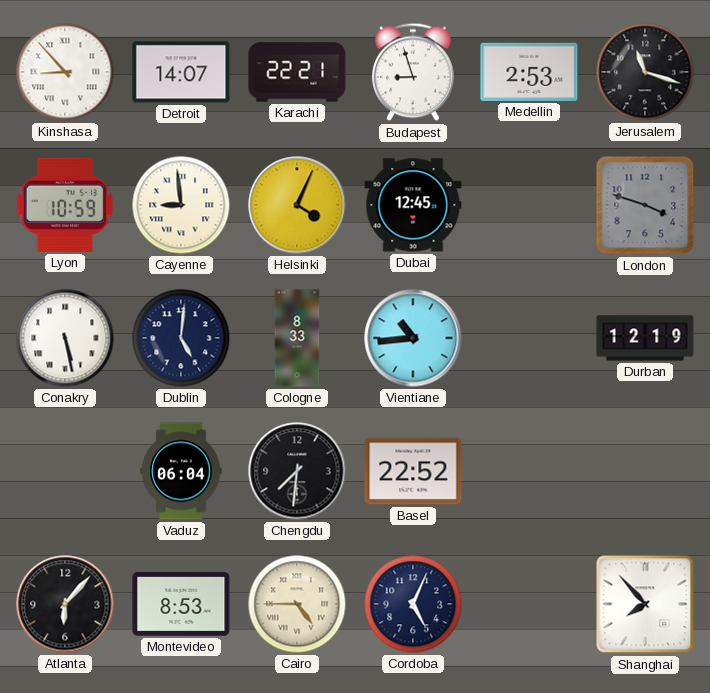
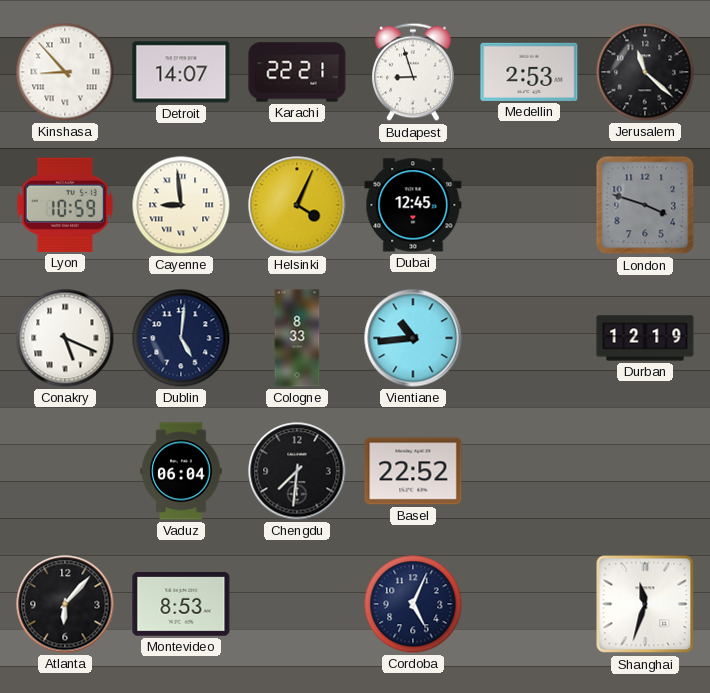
Jerusalem: 11:18 -> 11:22
Conakry: 5:28 -> 5:19
Cairo: 4:45 -> none
Shanghai: 7:53 -> 11:33
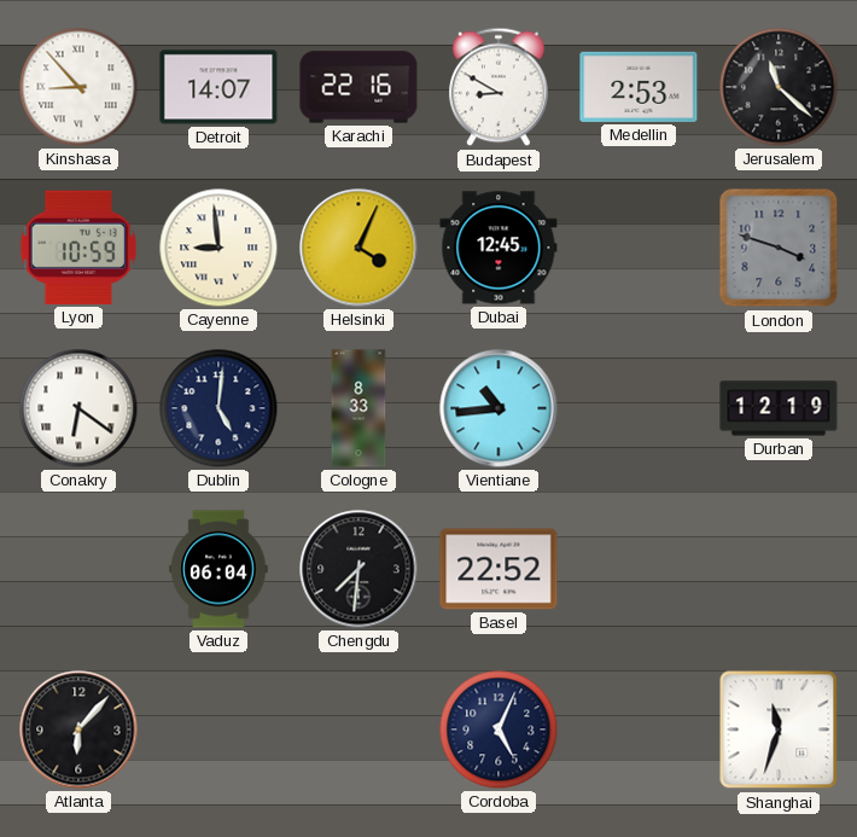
Karachi: 22:21 -> 22:16
Budapest: 8:57 -> 8:50
Conakry: 5:19 -> 6:21
Montevideo: 8:53 -> none
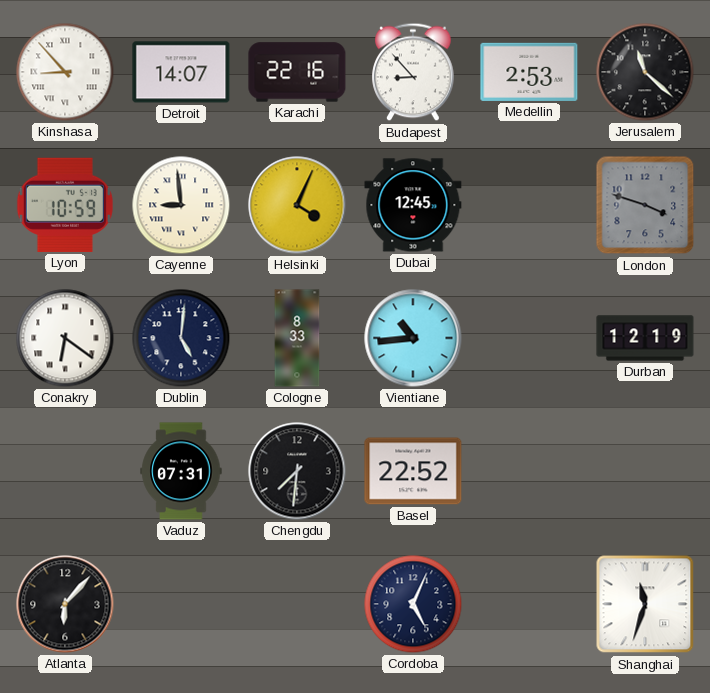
Budapest: 8:50 -> 8:53
Vaduz: 06:04 -> 07:31
